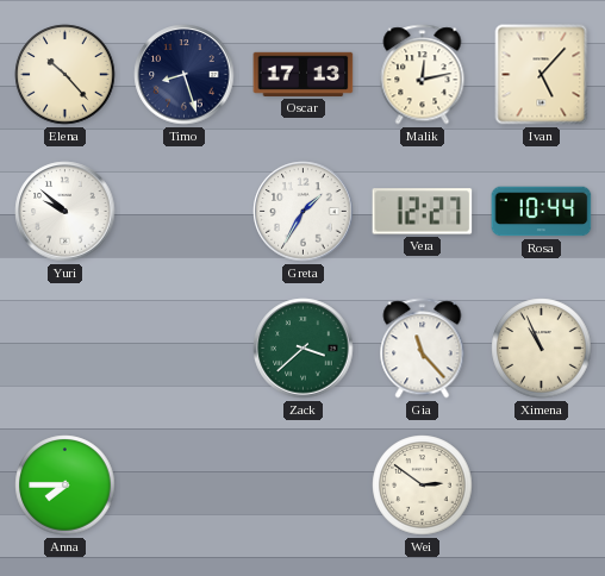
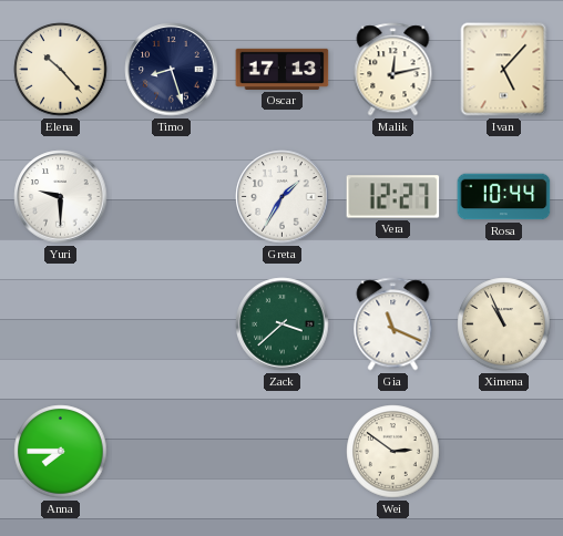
Yuri: 9:52 -> 9:30
Gia: 11:23 -> 11:19
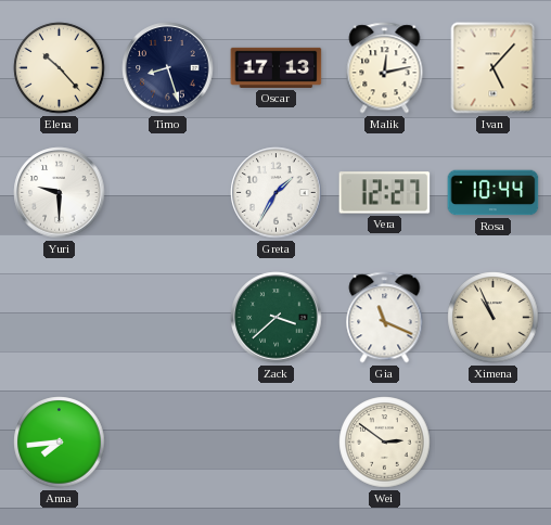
Anna: 7:45 -> 7:44
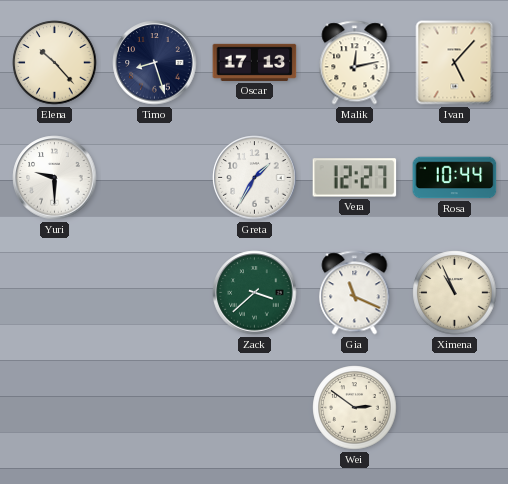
Anna: 7:44 -> none
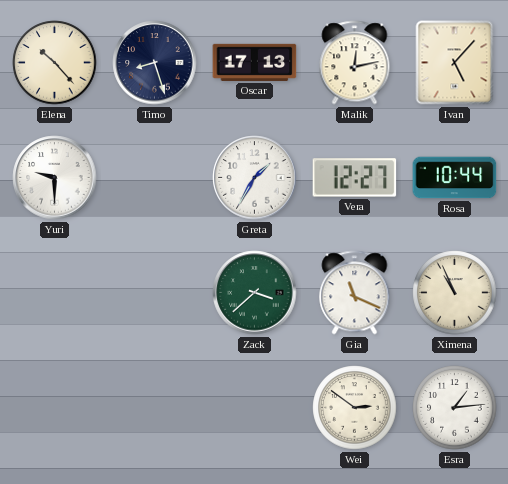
Esra: none -> 1:14
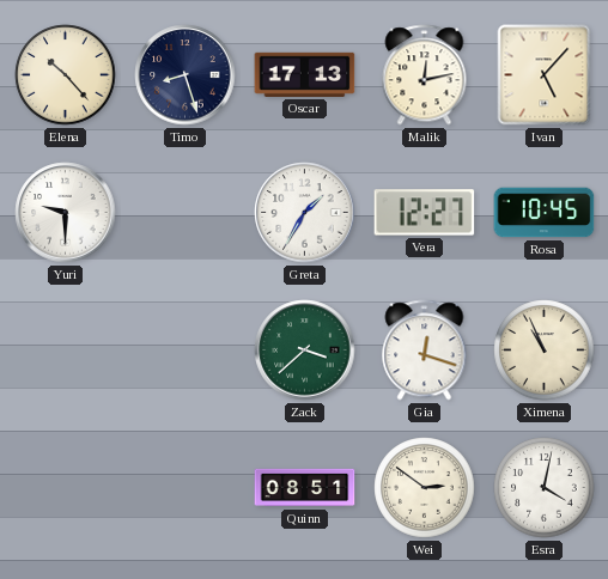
Rosa: 10:44 -> 10:45
Gia: 11:19 -> 12:18
Quinn: none -> 08:51
Esra: 1:14 -> 4:02
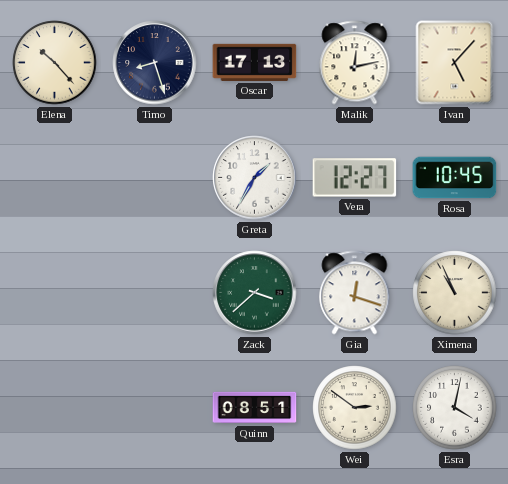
Yuri: 9:30 -> none
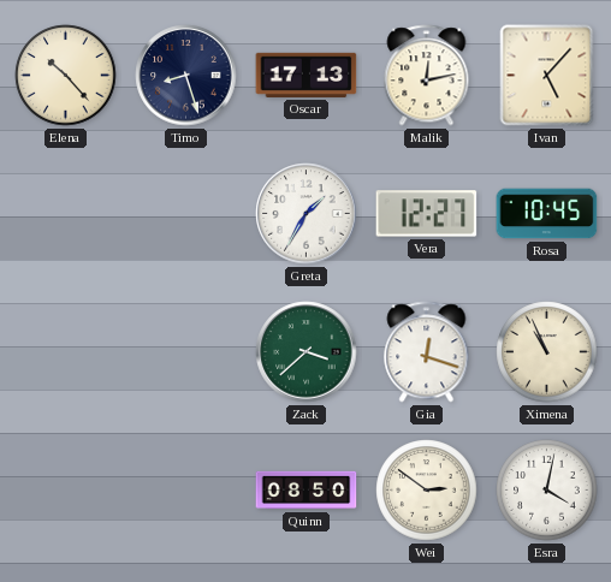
Quinn: 08:51 -> 08:50
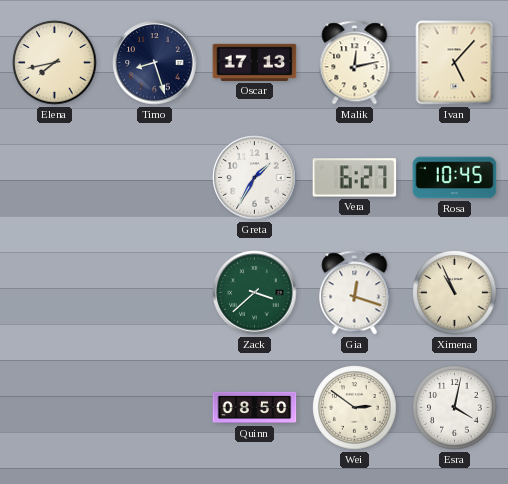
Elena: 10:23 -> 7:43
Vera: 12:27 -> 6:27
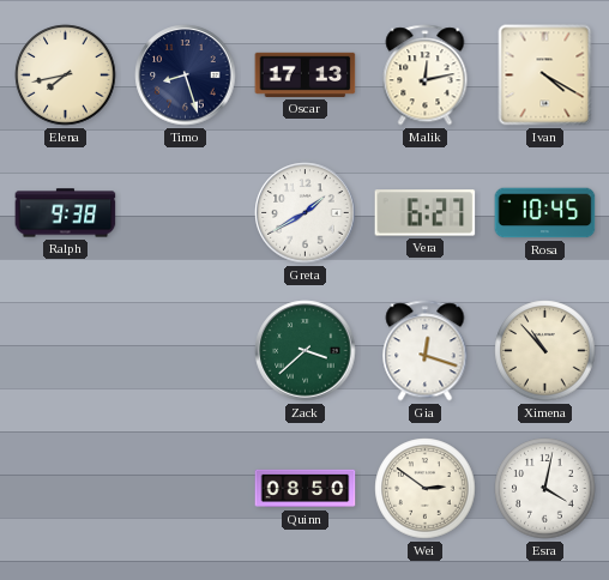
Ivan: 5:07 -> 4:20
Ralph: none -> 9:38
Greta: 1:35 -> 1:40
Ximena: 10:56 -> 10:53
